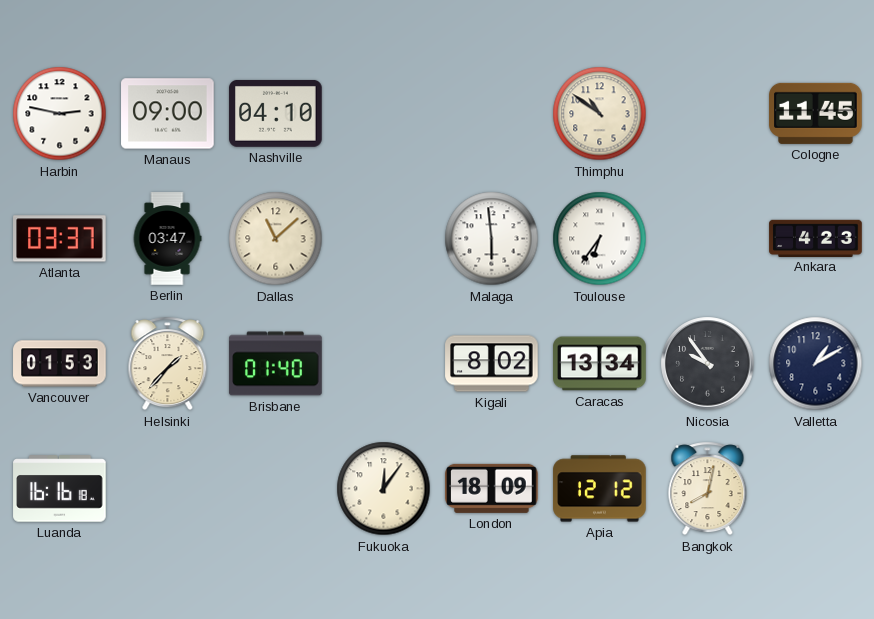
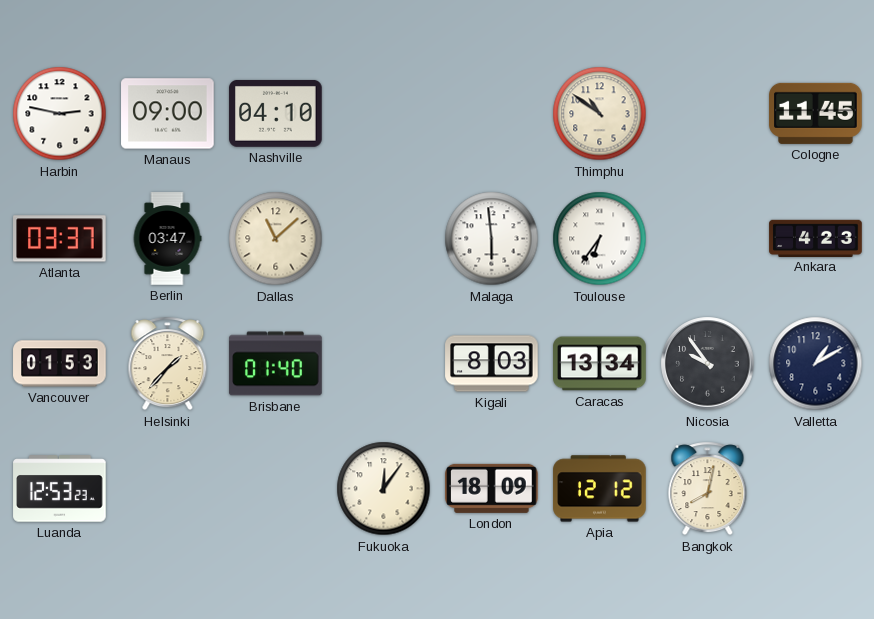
Kigali: 8:02 -> 8:03
Luanda: 16:16 -> 12:53
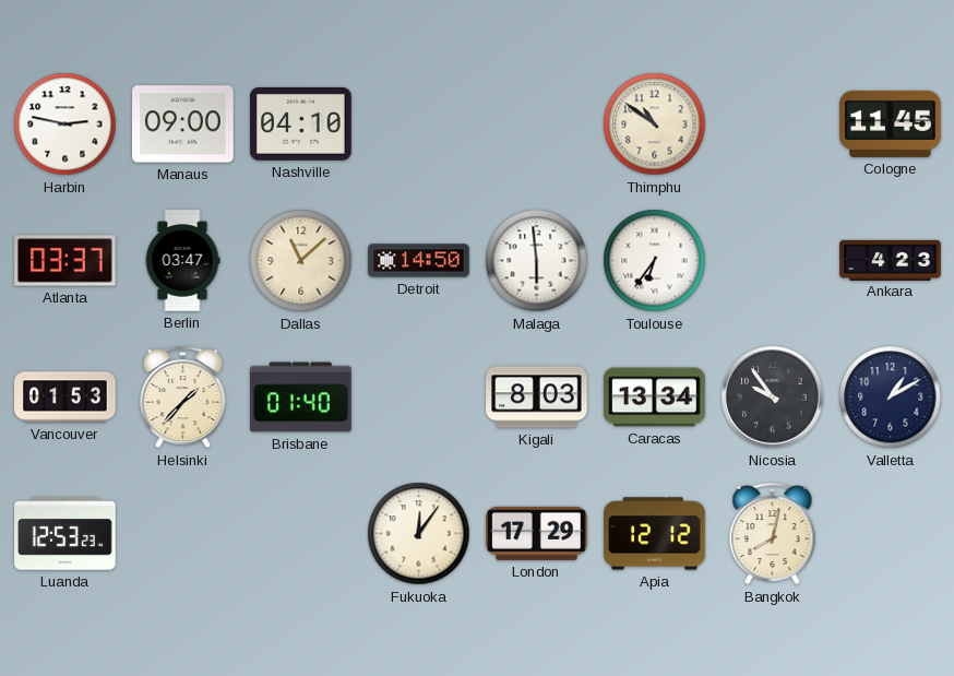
Detroit: none -> 14:50
London: 18:09 -> 17:29
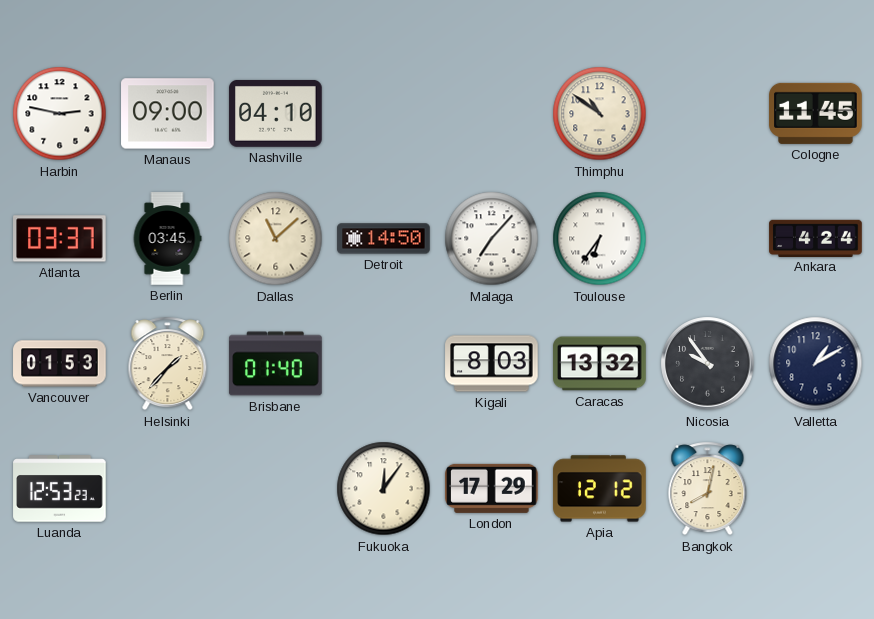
Berlin: 03:47 -> 03:45
Malaga: 5:59 -> 7:07
Ankara: 4:23 -> 4:24
Caracas: 13:34 -> 13:32
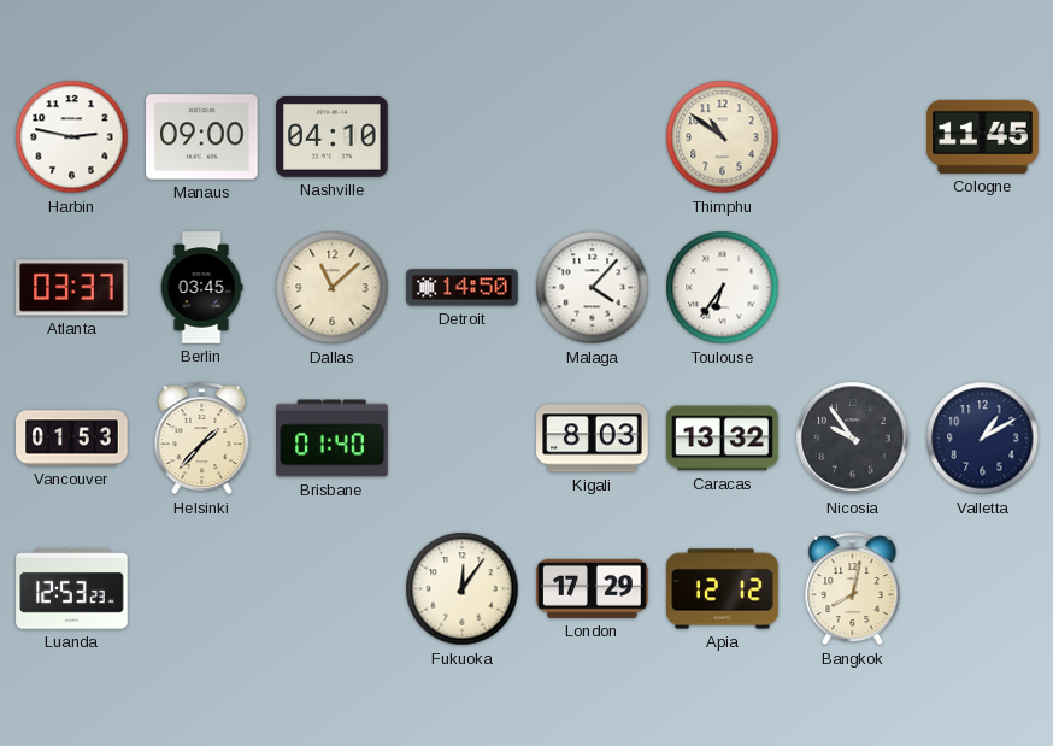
Malaga: 7:07 -> 4:07
Ankara: 4:24 -> none
